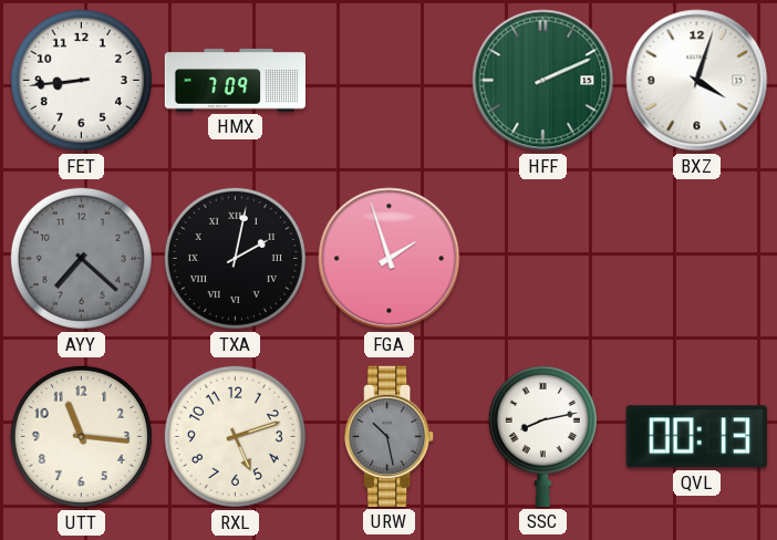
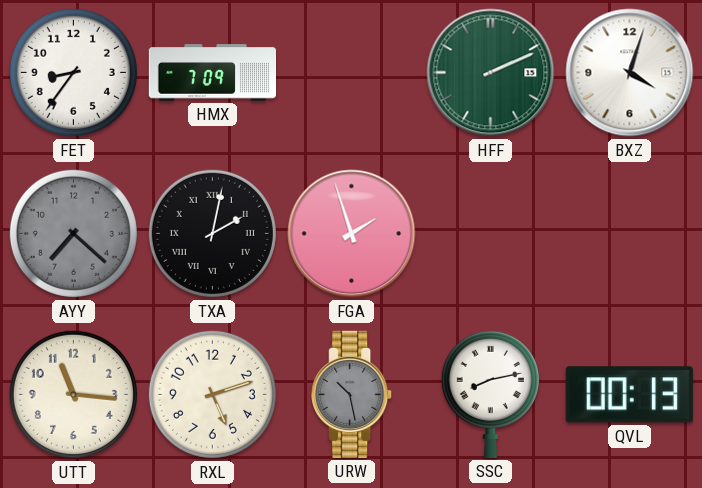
FET: 8:44 -> 8:36
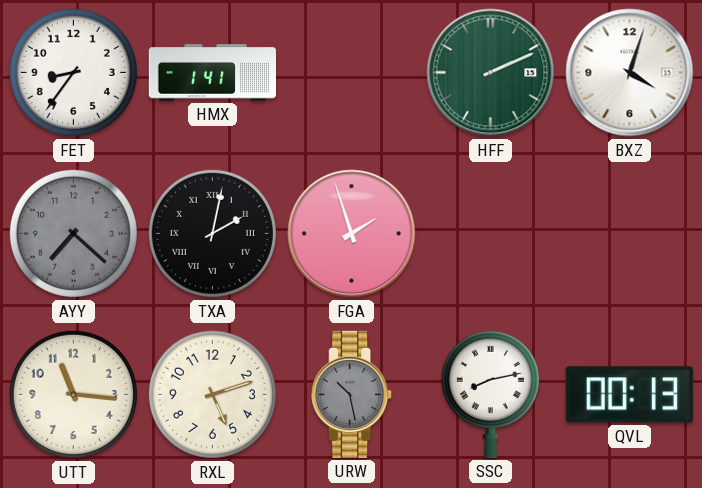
HMX: 7:09 -> 1:41
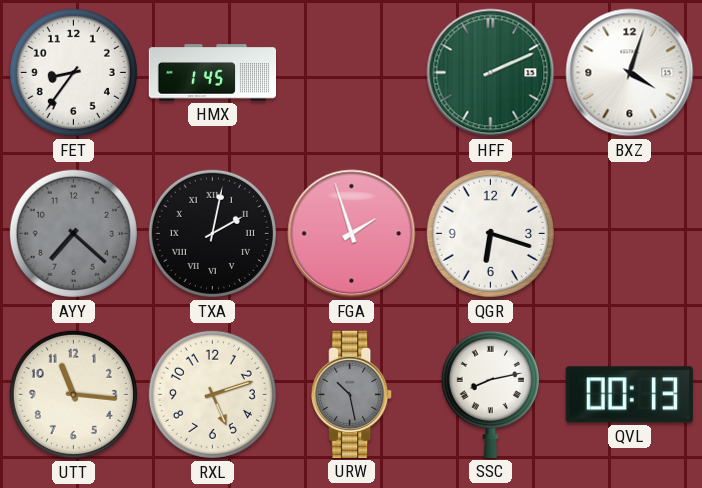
HMX: 1:41 -> 1:45
QGR: none -> 6:18
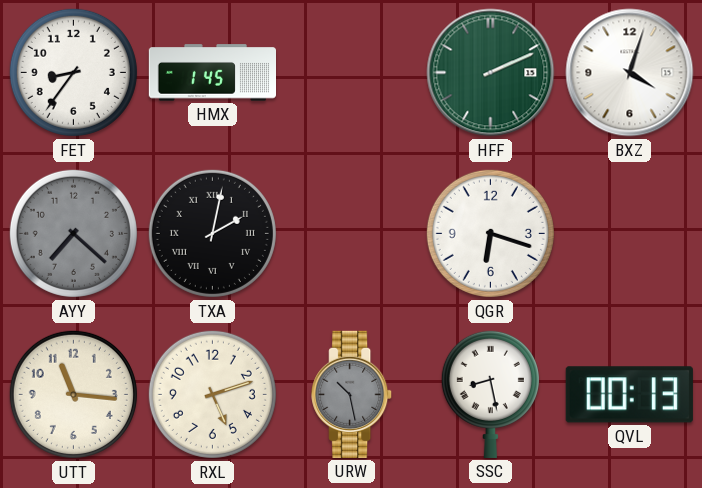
FGA: 1:57 -> none
SSC: 8:13 -> 8:28
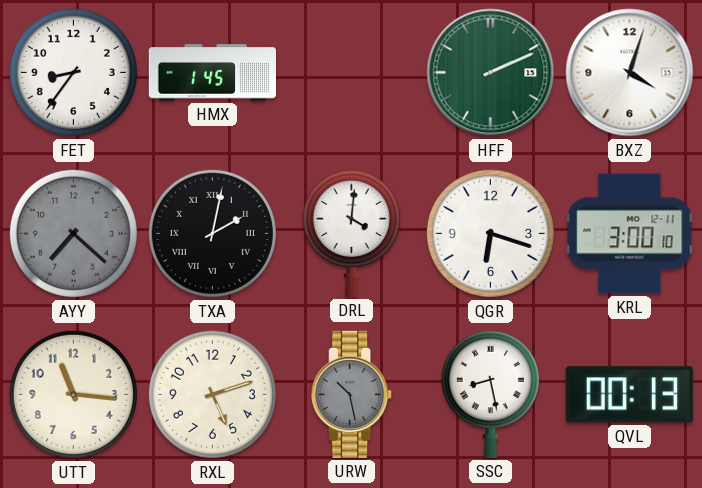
DRL: none -> 4:01
KRL: none -> 3:00
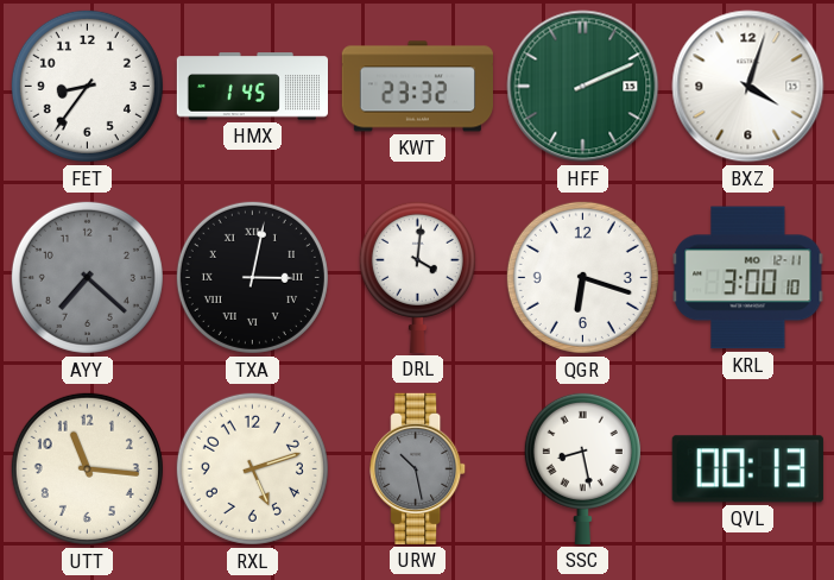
KWT: none -> 23:32
TXA: 2:02 -> 3:02
